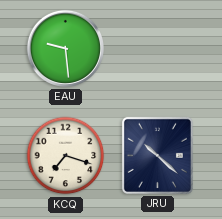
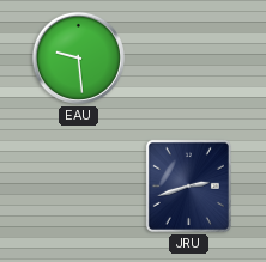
KCQ: 7:18 -> none
JRU: 10:22 -> 2:42
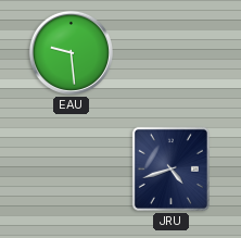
JRU: 2:42 -> 4:42
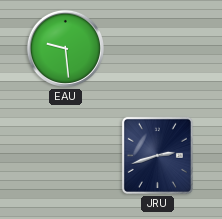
JRU: 4:42 -> 2:42
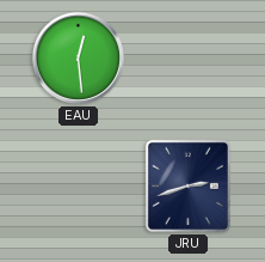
EAU: 9:29 -> 12:29
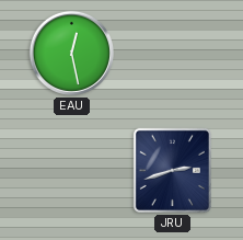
EAU: 12:29 -> 12:28
